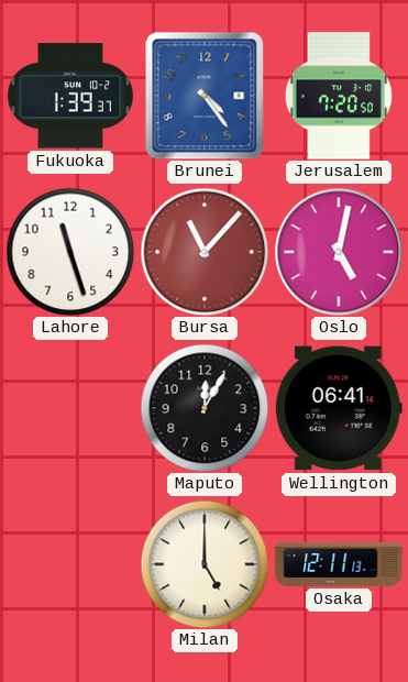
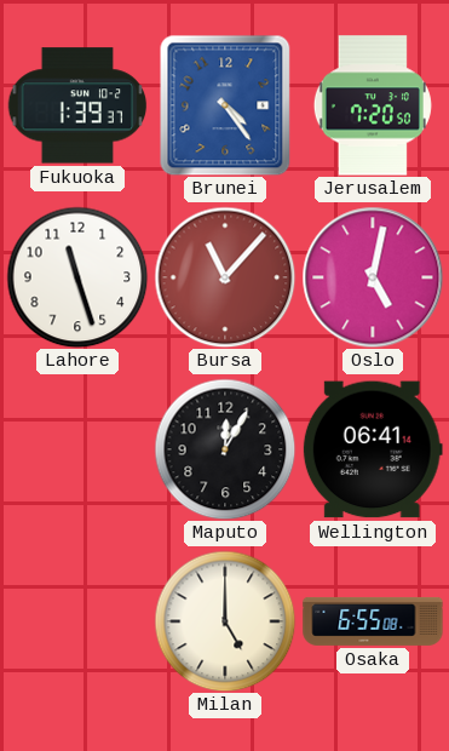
Osaka: 12:11 -> 6:55
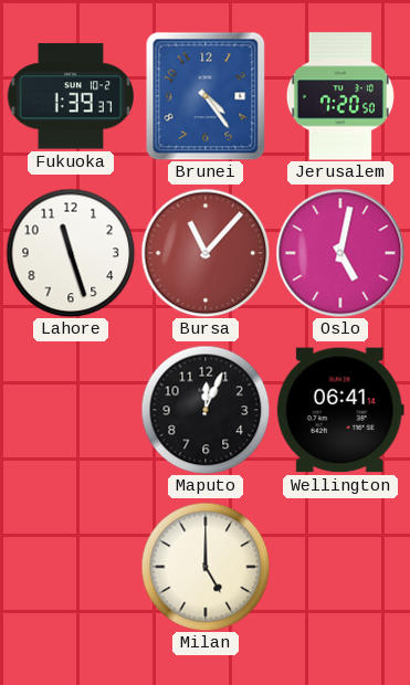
Maputo: 12:05 -> 12:04
Osaka: 6:55 -> none
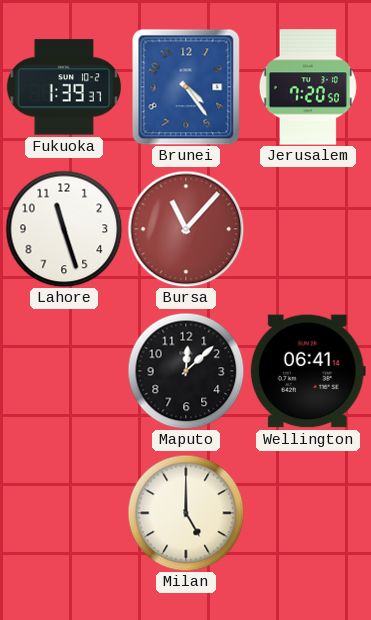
Oslo: 5:02 -> none
Maputo: 12:04 -> 12:08
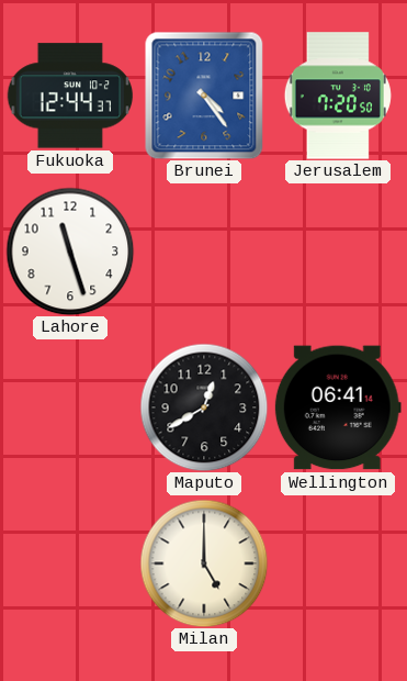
Fukuoka: 1:39 -> 12:44
Bursa: 11:07 -> none
Maputo: 12:08 -> 12:40
